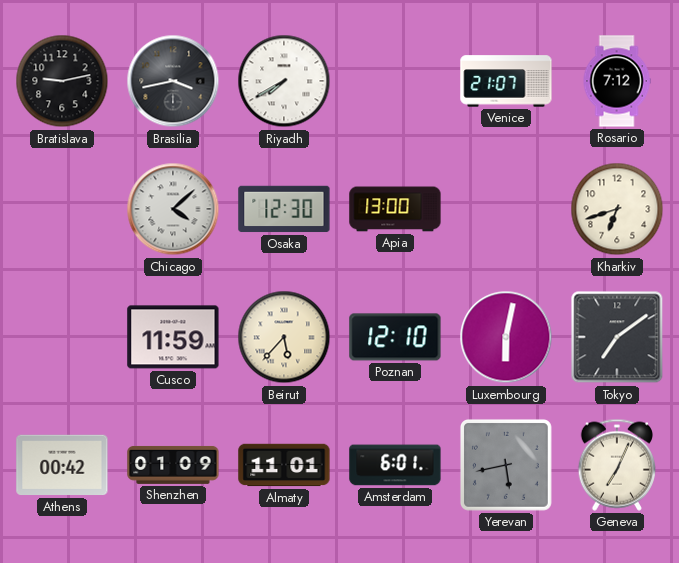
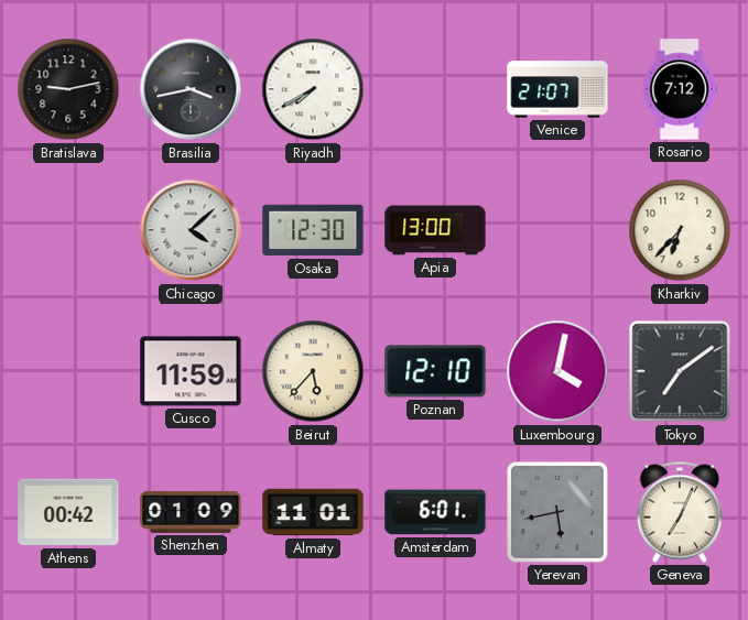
Kharkiv: 6:42 -> 6:37
Luxembourg: 6:02 -> 4:02
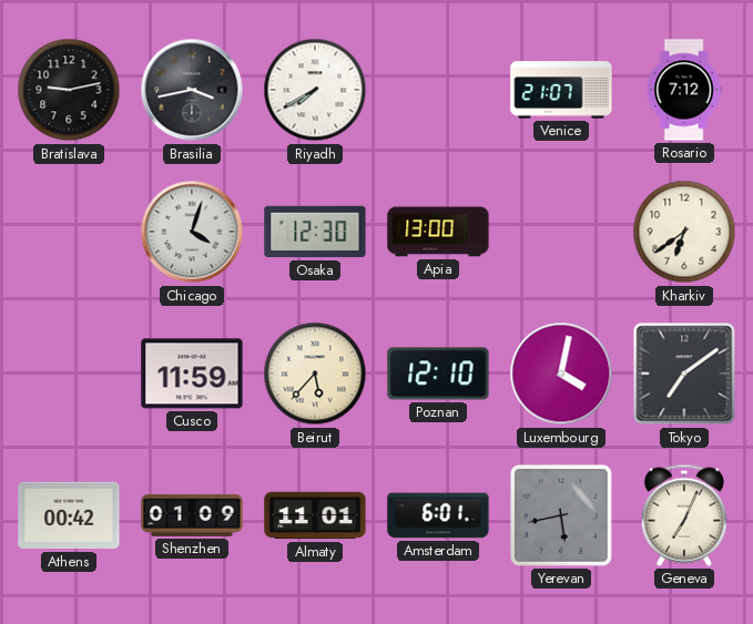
Chicago: 4:08 -> 4:03
Kharkiv: 6:37 -> 6:39
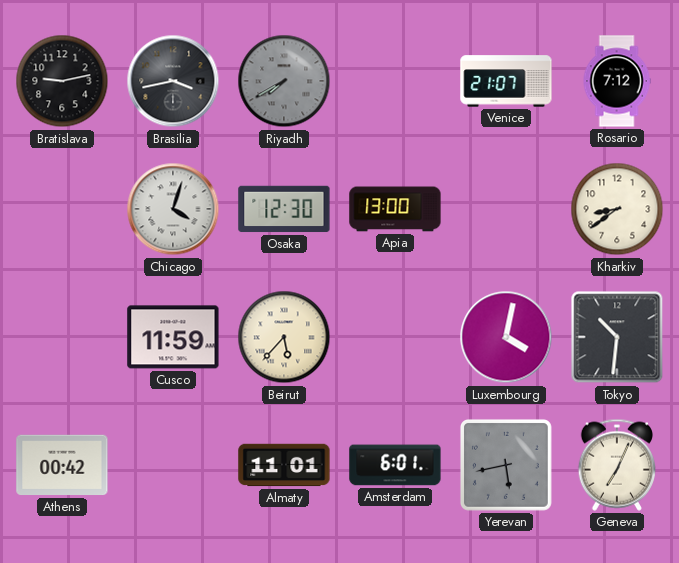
Riyadh dial: white -> grey
Kharkiv: 6:39 -> 8:39
Poznan: 12:10 -> none
Tokyo: 7:09 -> 10:31
Shenzhen: 01:09 -> none
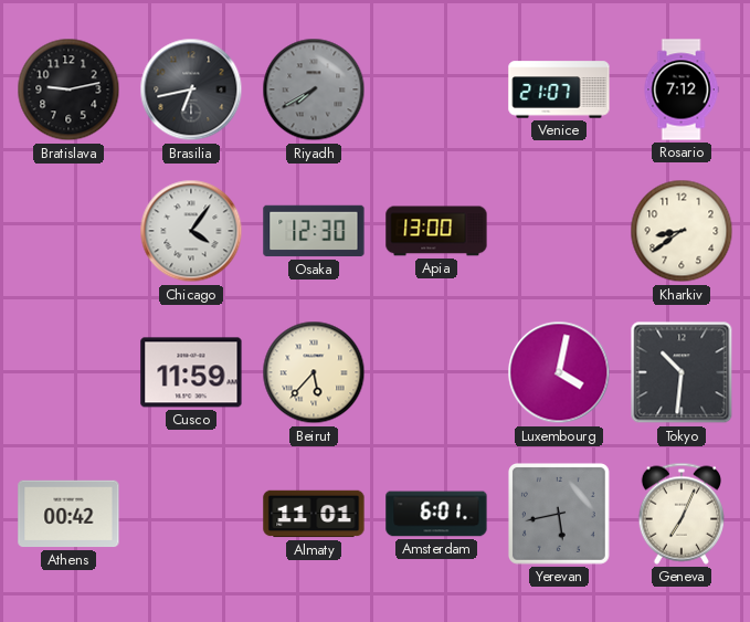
Brasilia: 3:43 -> 6:43
Chicago: 4:03 -> 4:06
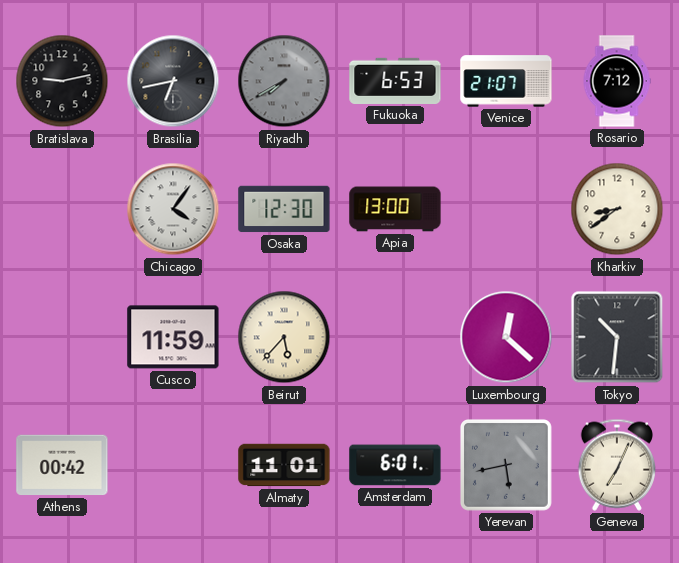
Fukuoka: none -> 6:53
Luxembourg: 4:02 -> 12:22
